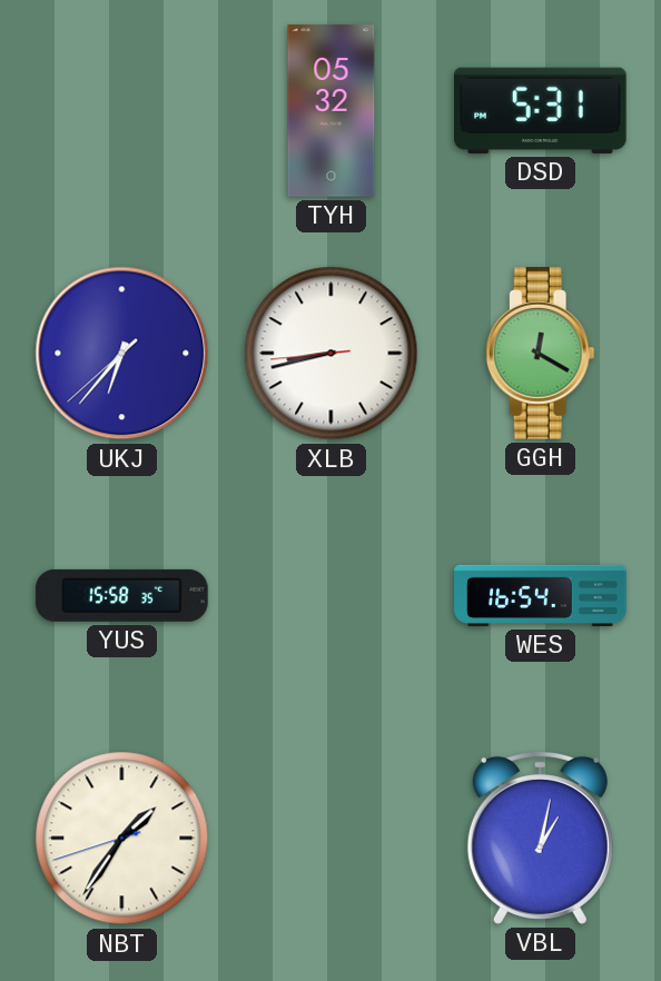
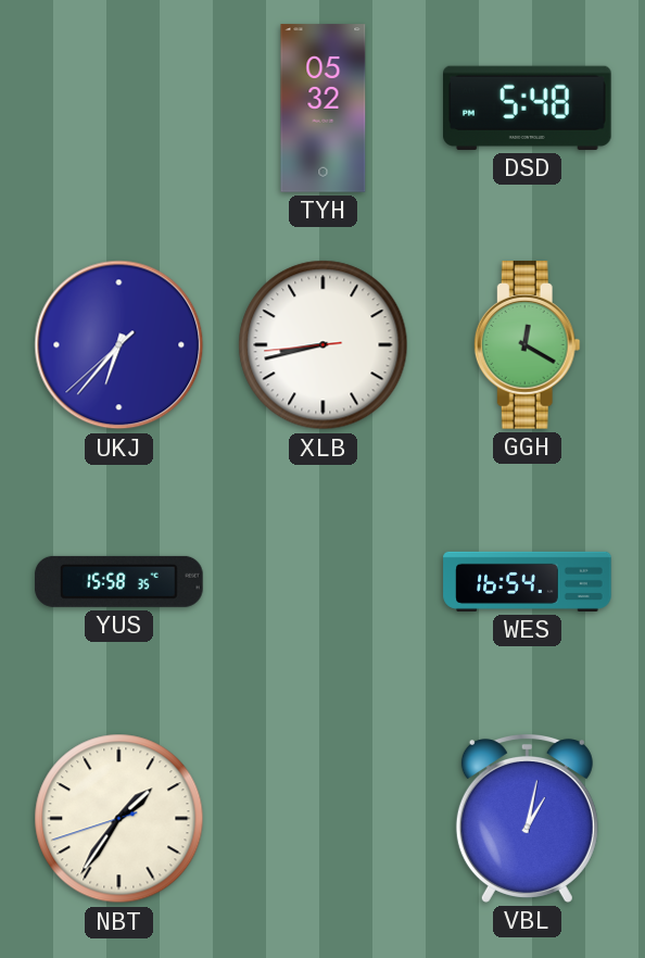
DSD: 5:31 -> 5:48
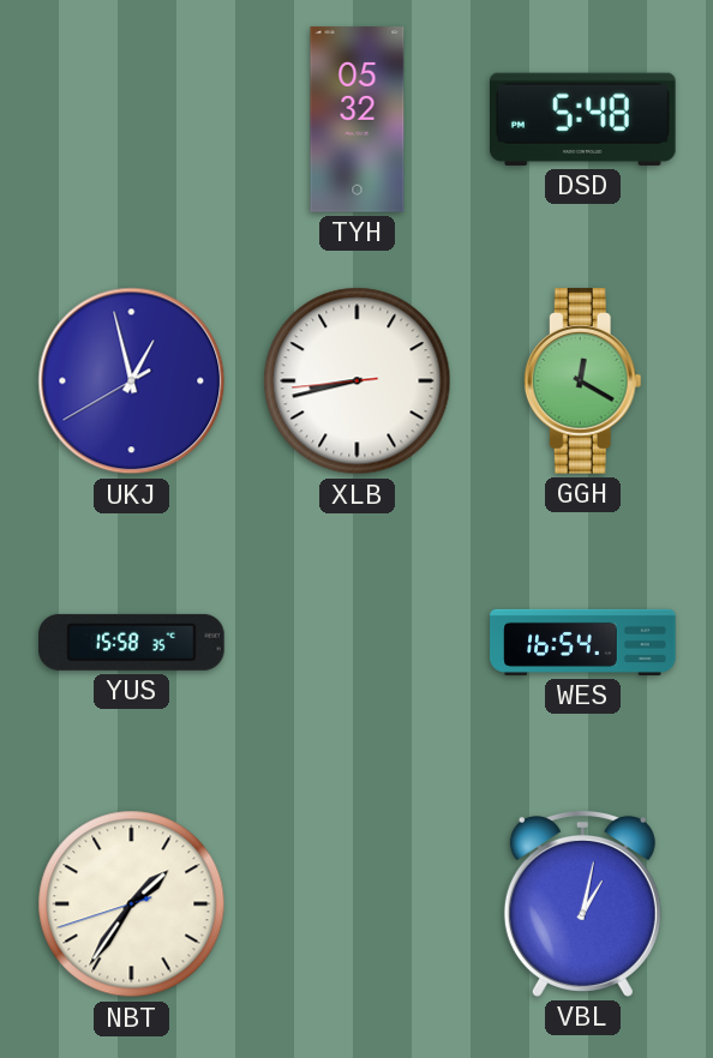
UKJ: 6:36 -> 12:57
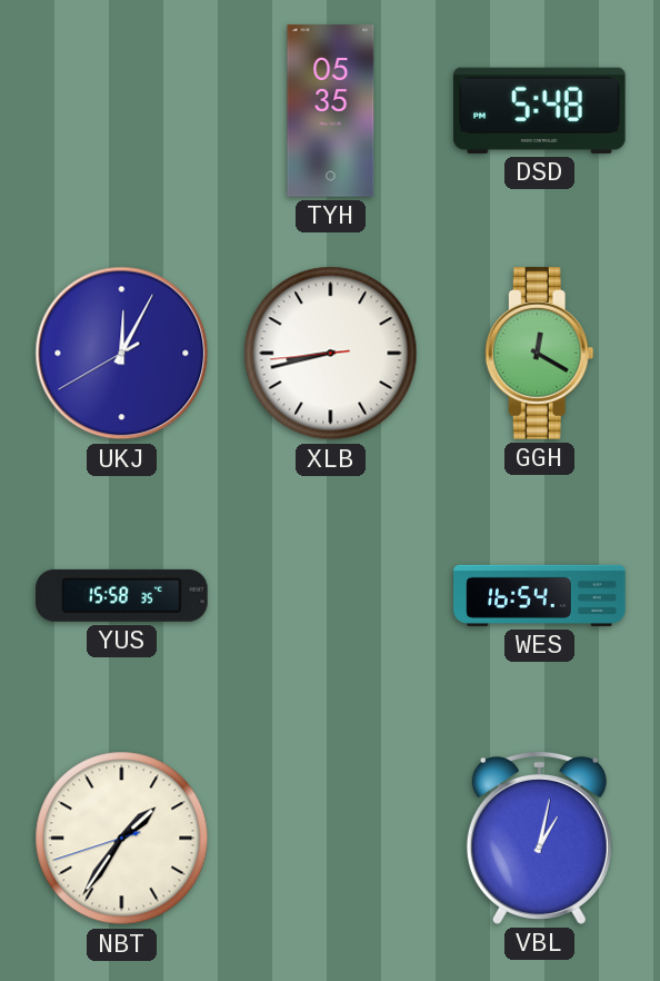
TYH: 05:32 -> 05:35
UKJ: 12:57 -> 12:04
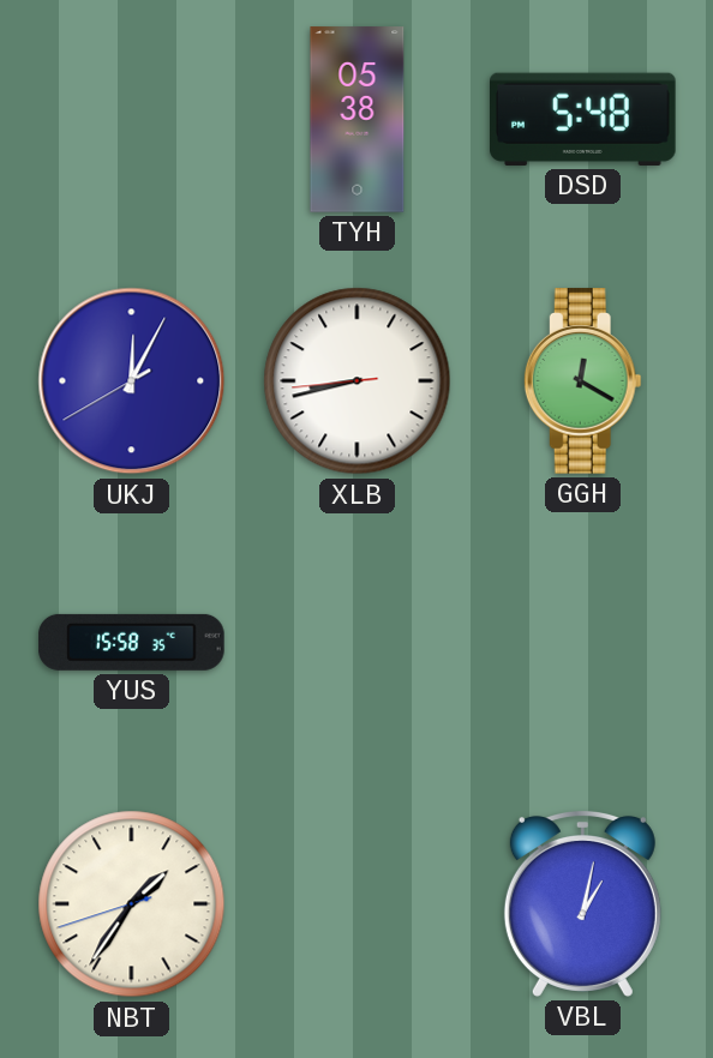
TYH: 05:35 -> 05:38
WES: 16:54 -> none
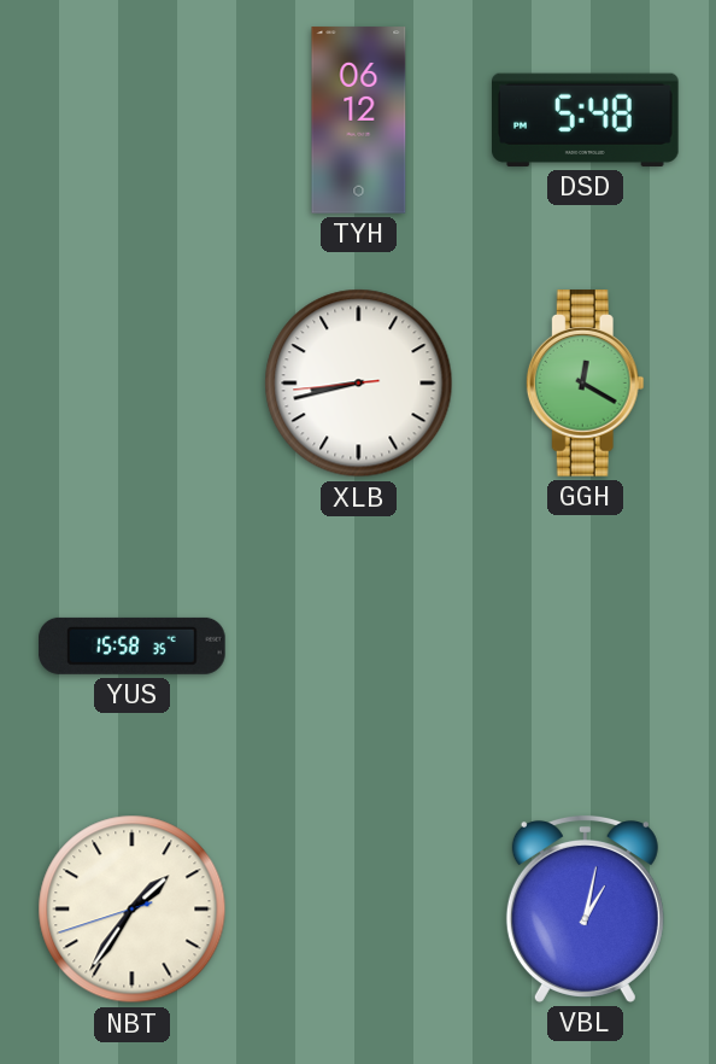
TYH: 05:38 -> 06:12
UKJ: 12:04 -> none
